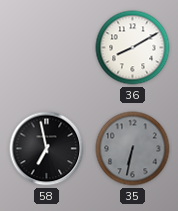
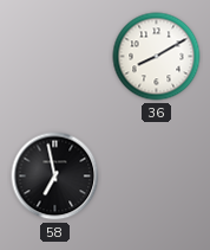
35: 6:32 -> none
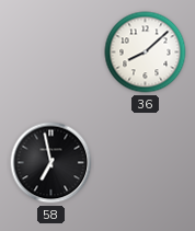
36: 8:10 -> 8:08
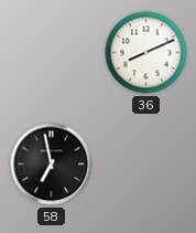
36: 8:08 -> 8:11
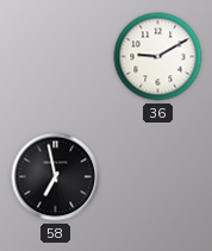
36: 8:11 -> 9:10
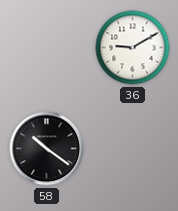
58: 6:58 -> 10:21
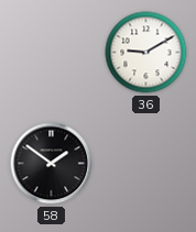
58: 10:21 -> 1:51
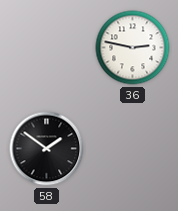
36: 9:10 -> 2:47
